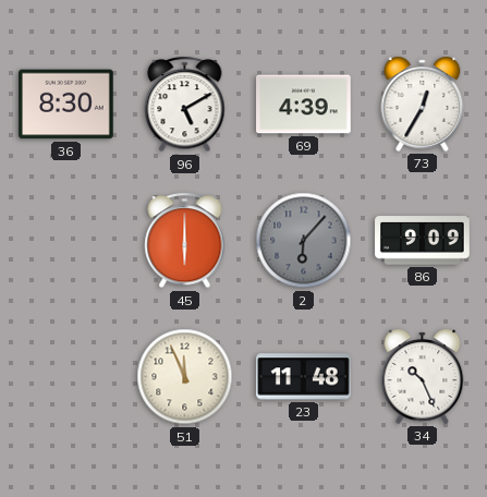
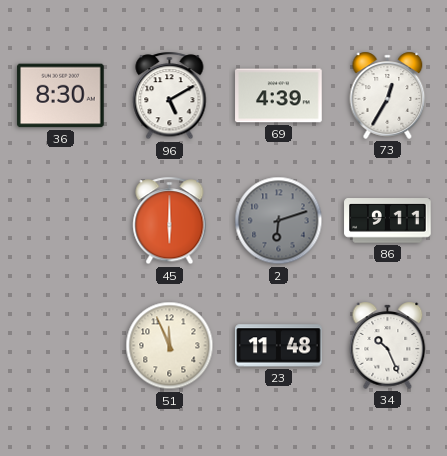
2: 6:07 -> 6:12
86: 9:09 -> 9:11
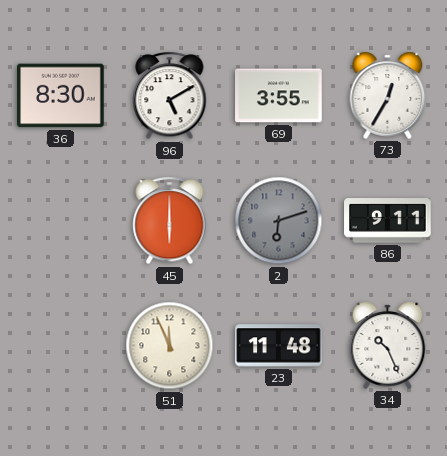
69: 4:39 -> 3:55
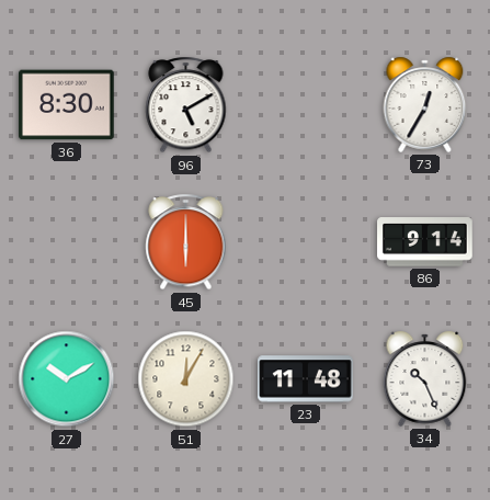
69: 3:55 -> none
2: 6:12 -> none
86: 9:11 -> 9:14
27: none -> 10:10
51: 11:56 -> 12:05
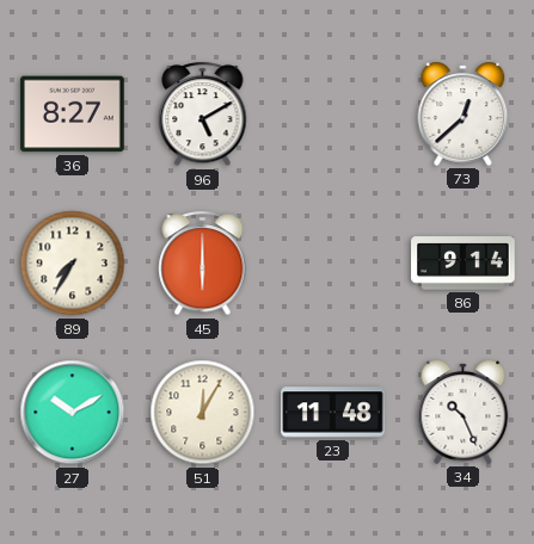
36: 8:30 -> 8:27
73: 12:35 -> 12:38
89: none -> 7:35
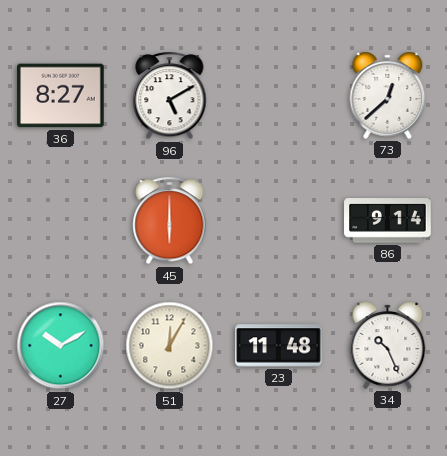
89: 7:35 -> none
